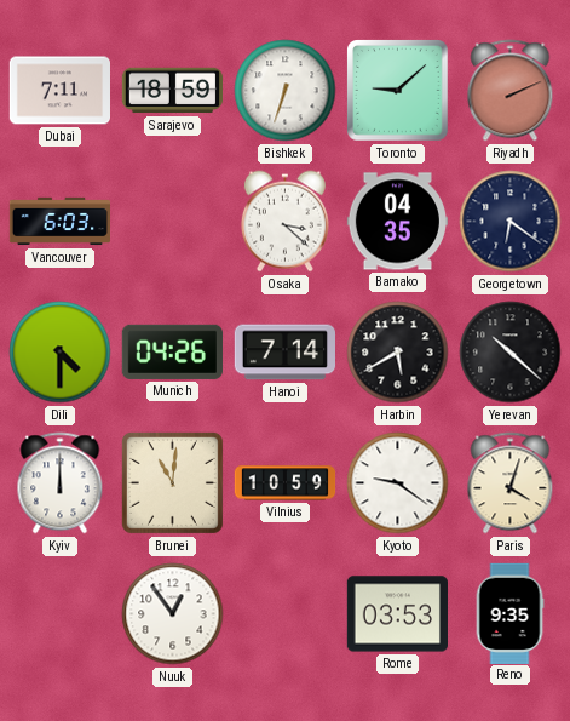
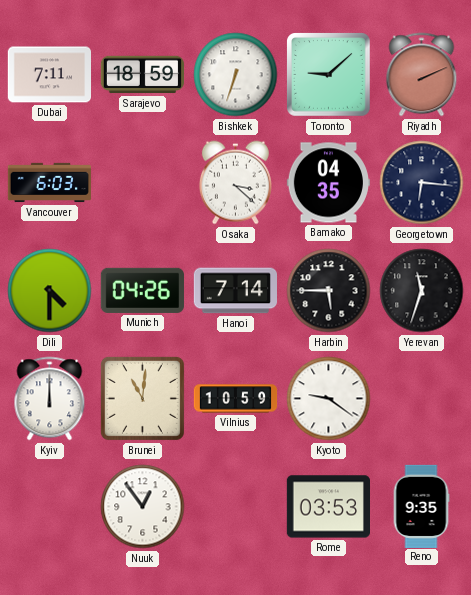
Georgetown: 6:21 -> 6:16
Harbin: 5:40 -> 5:45
Yerevan: 10:22 -> 11:33
Paris: 4:03 -> none
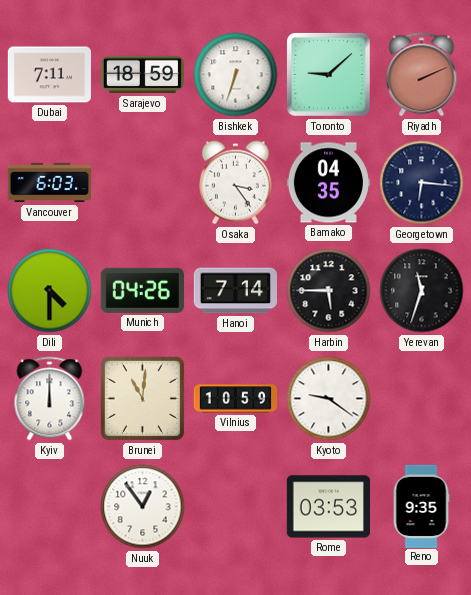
Osaka: 3:22 -> 3:24
